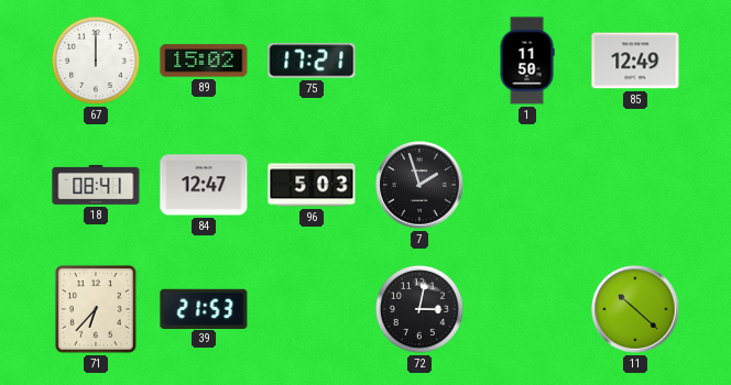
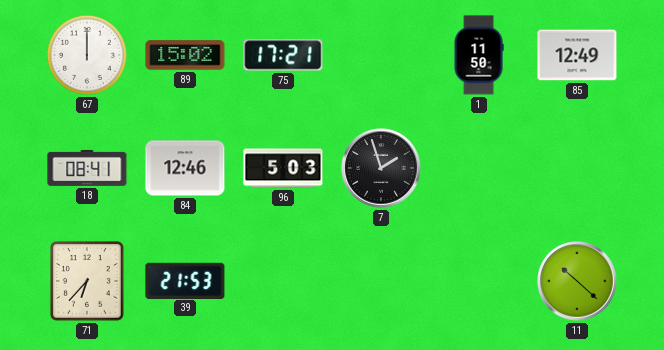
84: 12:47 -> 12:46
72: 3:02 -> none
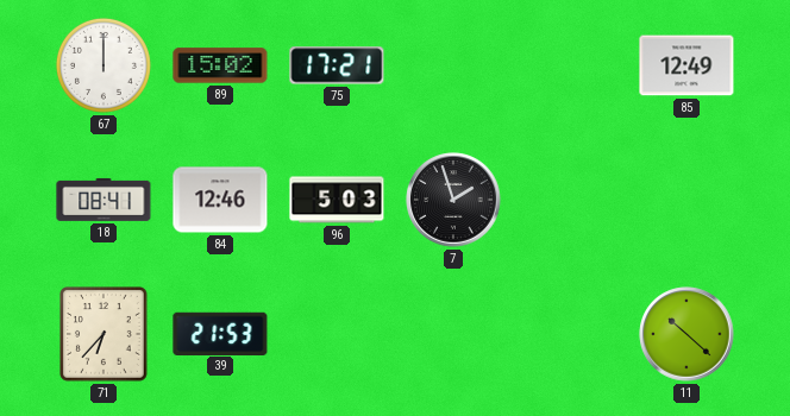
1: 11:50 -> none
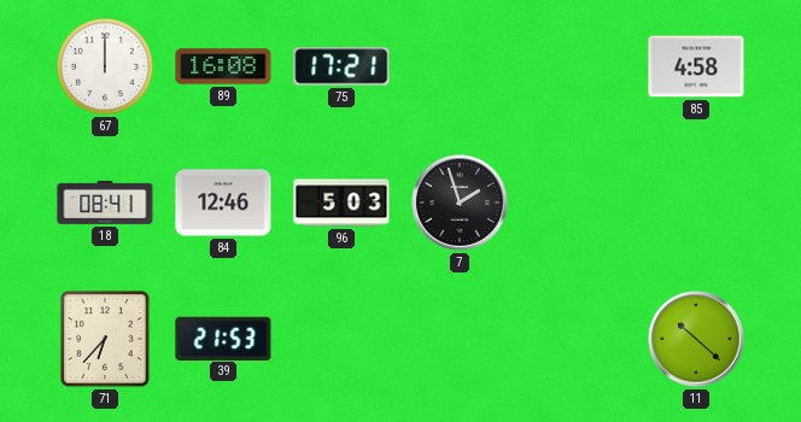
89: 15:02 -> 16:08
85: 12:49 -> 4:58
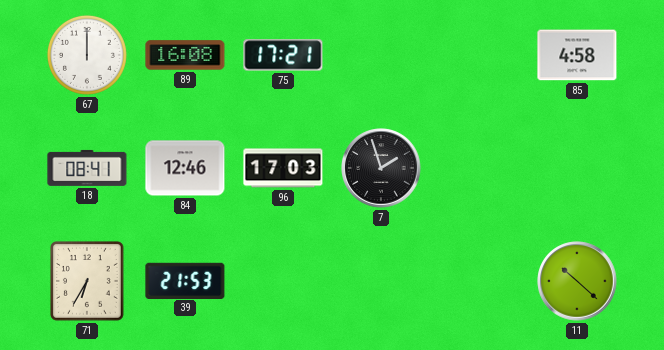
96: 5:03 -> 17:03
71: 6:37 -> 6:35
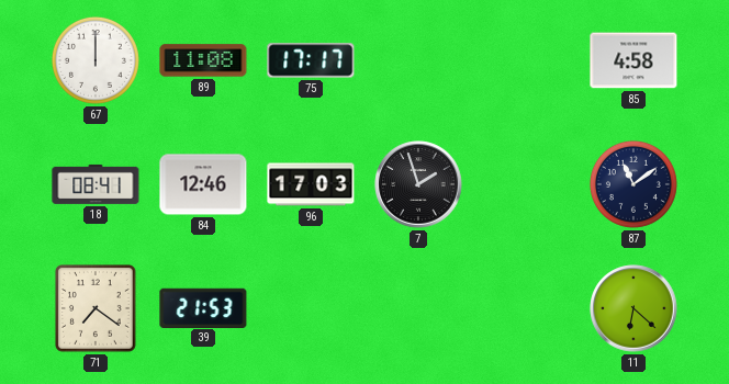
89: 16:08 -> 11:08
75: 17:21 -> 17:17
87: none -> 11:09
71: 6:35 -> 7:21
11: 10:22 -> 6:22
